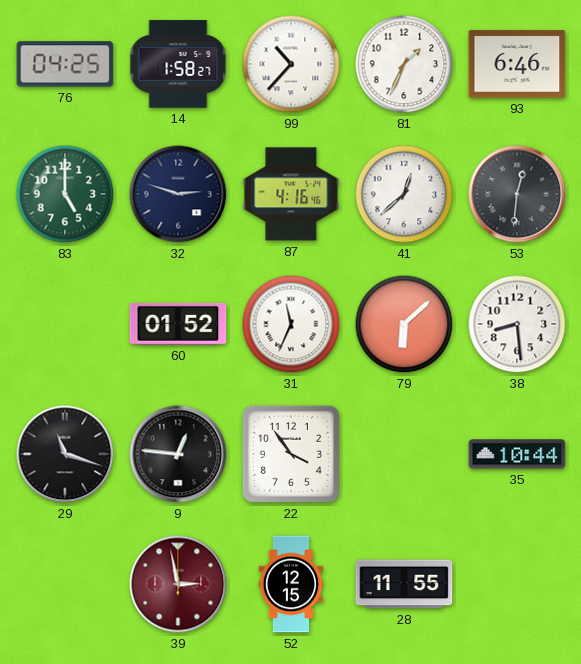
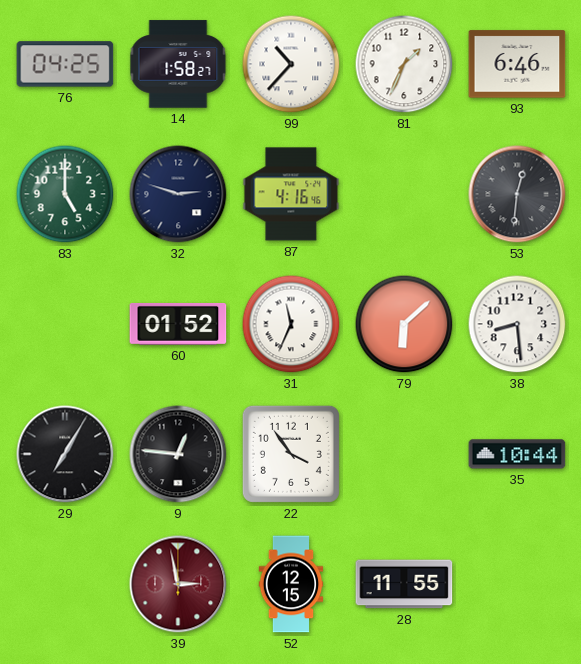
41: 12:38 -> none
29: 11:18 -> 7:05
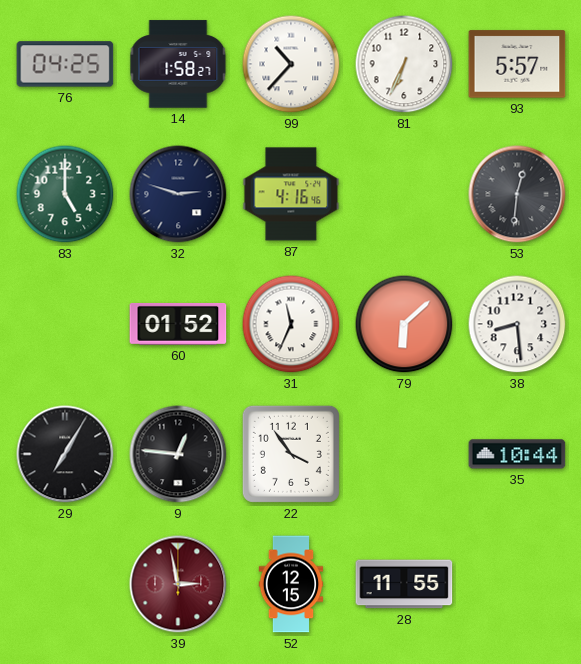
81: 1:34 -> 6:34
93: 6:46 -> 5:57
